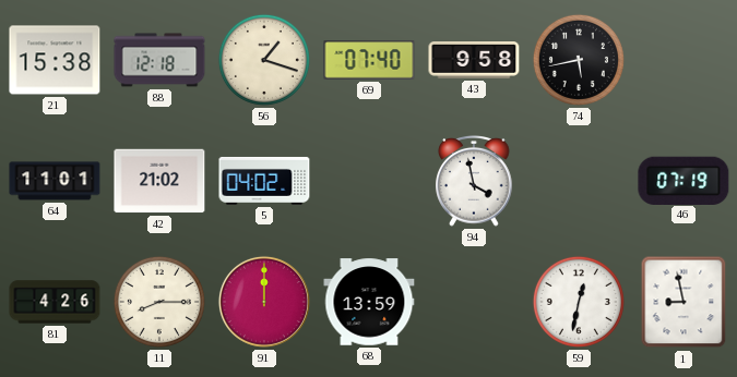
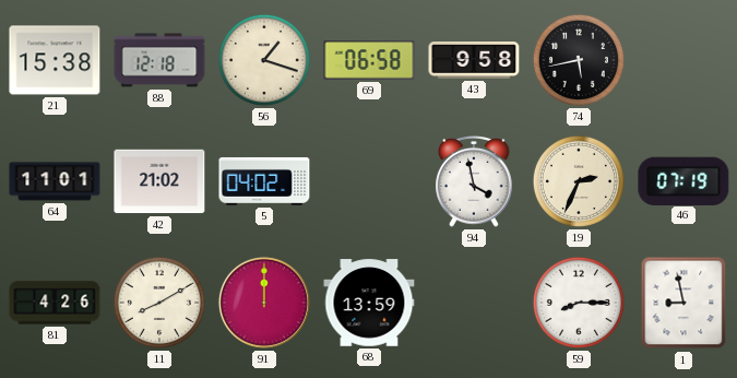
69: 07:40 -> 06:58
19: none -> 2:34
11: 8:15 -> 8:10
59: 12:32 -> 8:15
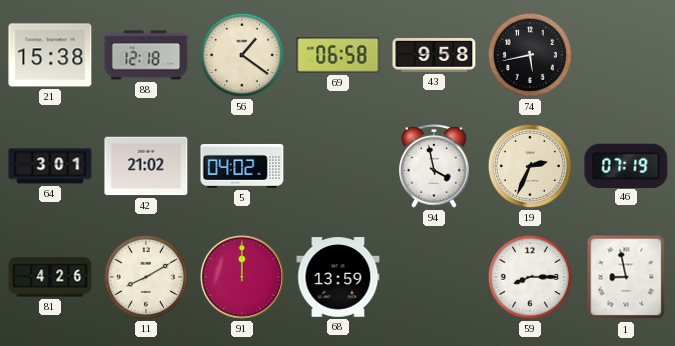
56: 1:18 -> 1:21
64: 11:01 -> 3:01
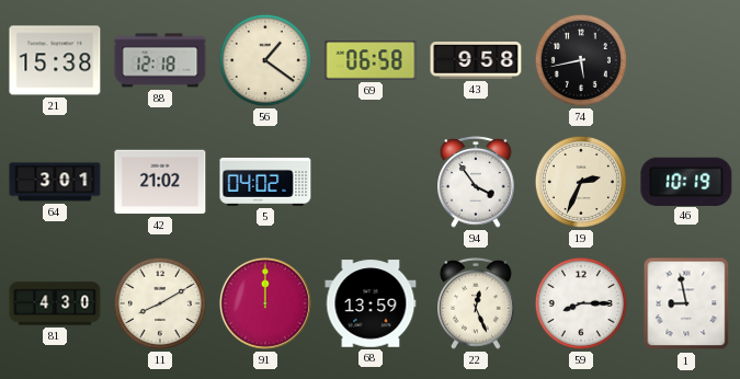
94: 3:58 -> 3:54
46: 07:19 -> 10:19
81: 4:26 -> 4:30
22: none -> 12:26
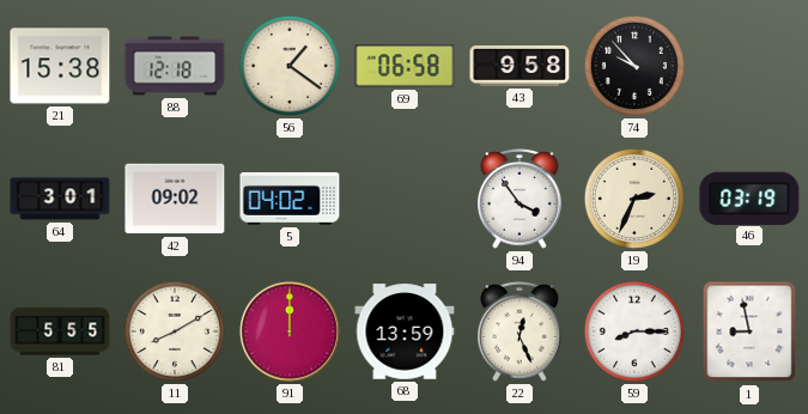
74: 5:43 -> 9:53
42: 21:02 -> 09:02
46: 10:19 -> 03:19
81: 4:30 -> 5:55
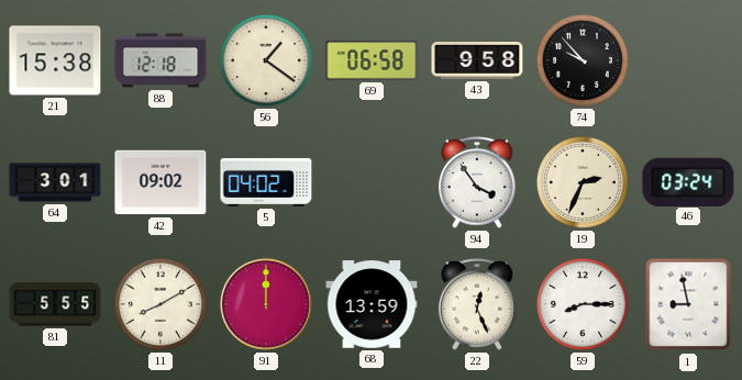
46: 03:19 -> 03:24
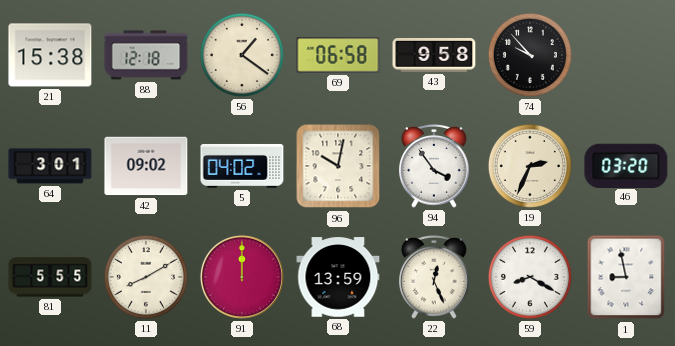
96: none -> 10:02
46: 03:24 -> 03:20
59: 8:15 -> 8:20
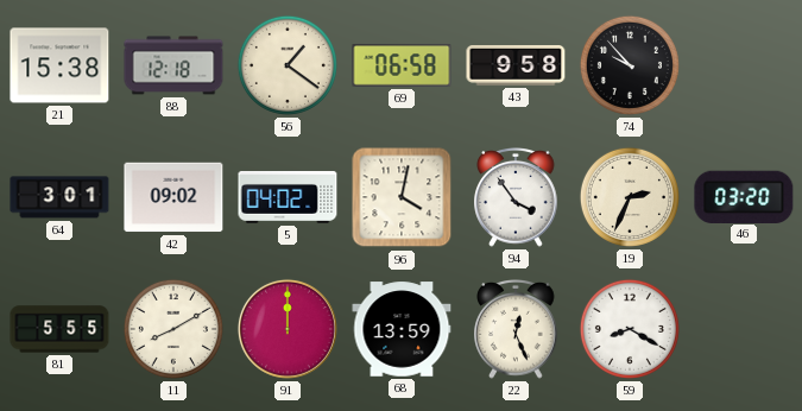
96: 10:02 -> 4:02
1: 8:58 -> none
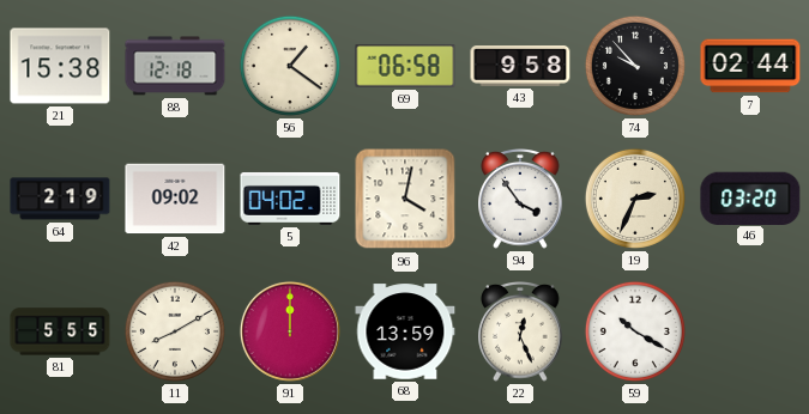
7: none -> 02:44
64: 3:01 -> 2:19
59: 8:20 -> 10:20
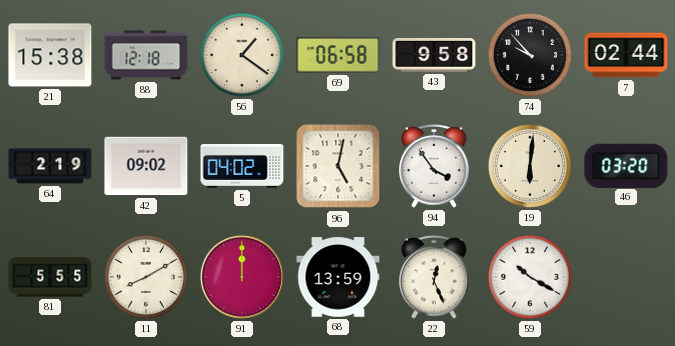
96: 4:02 -> 5:02
19: 2:34 -> 6:01
